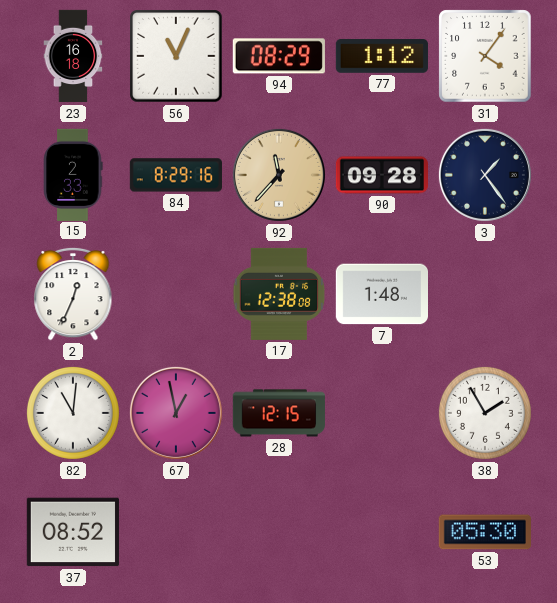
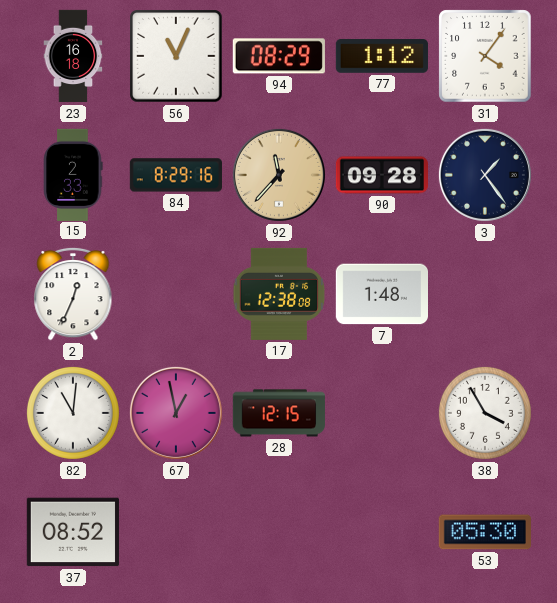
38: 1:55 -> 3:55
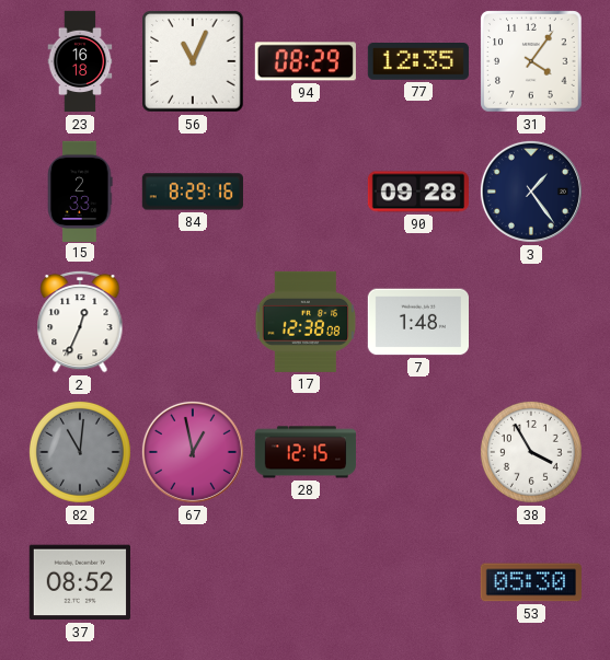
77: 1:12 -> 12:35
92: 11:37 -> none
82 dial: white -> grey
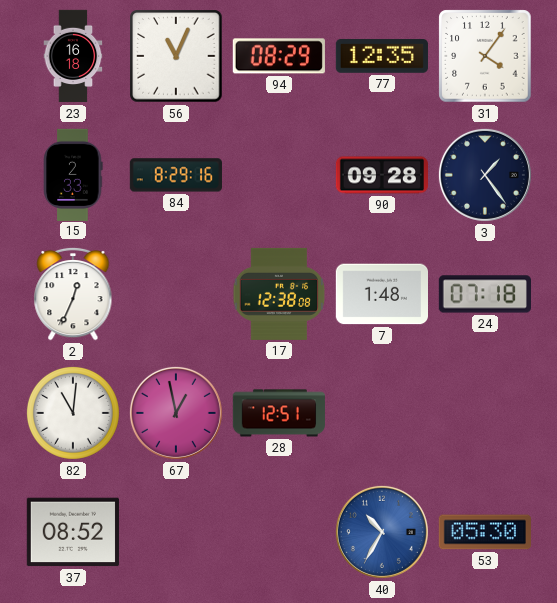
24: none -> 07:18
82 dial: grey -> white
28: 12:15 -> 12:51
38: 3:55 -> none
40: none -> 10:35
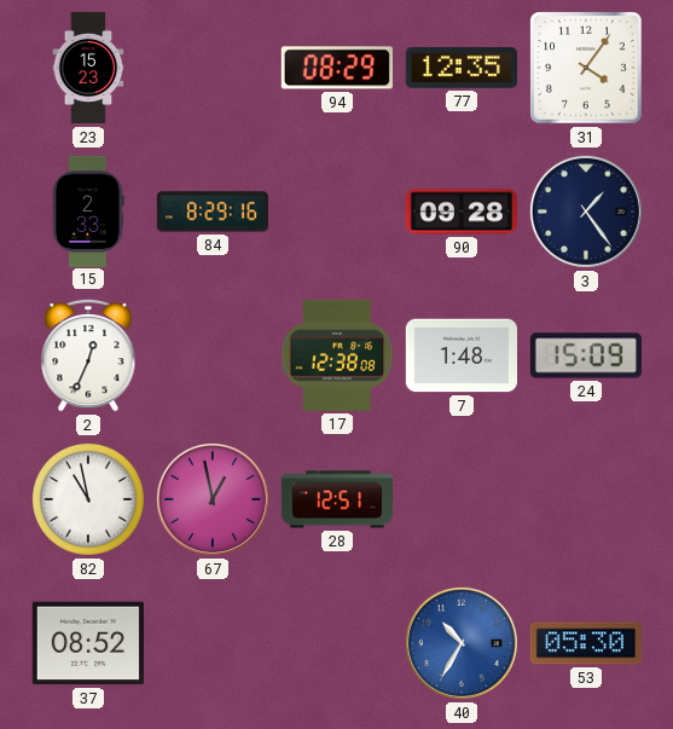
23: 16:18 -> 15:23
56: 11:04 -> none
24: 07:18 -> 15:09
82: 11:01 -> 10:58
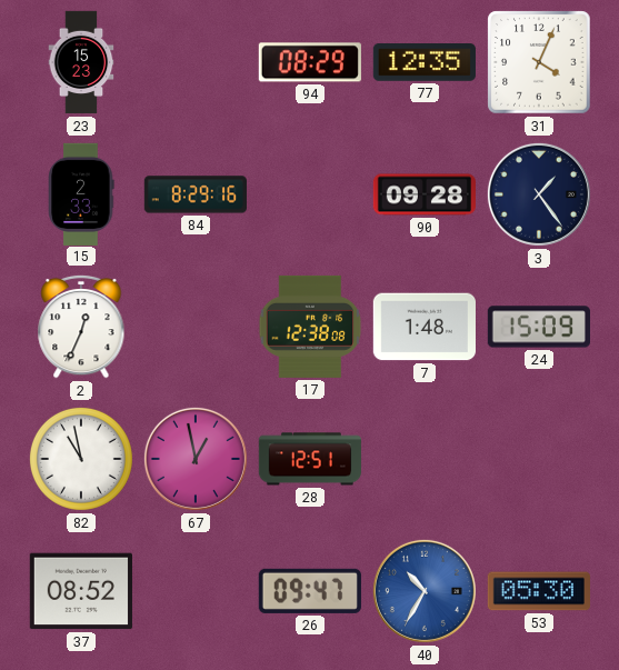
31: 4:06 -> 4:04
26: none -> 09:47
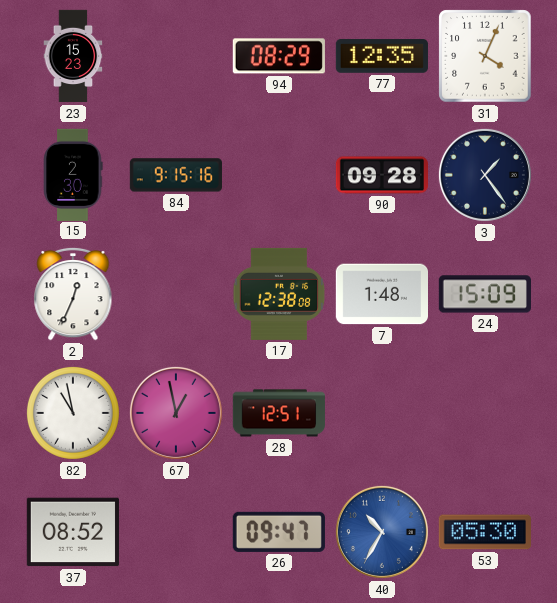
15: 2:33 -> 2:30
84: 8:29 -> 9:15
